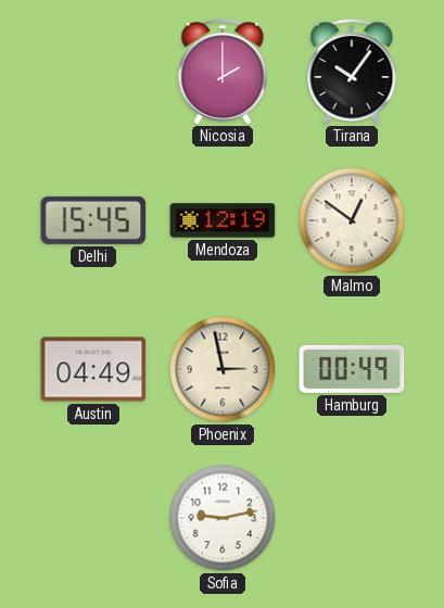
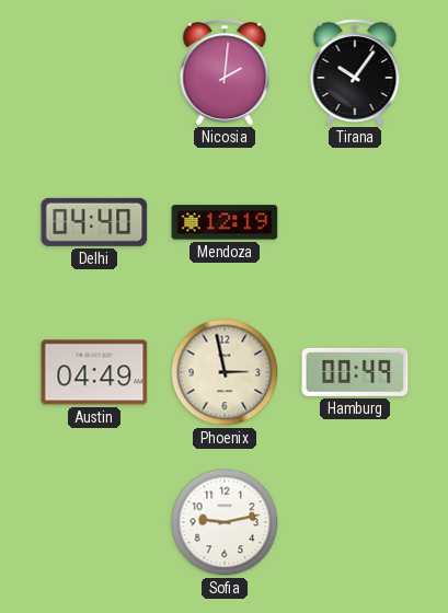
Nicosia: 2:00 -> 2:01
Delhi: 15:45 -> 04:40
Malmo: 12:51 -> none
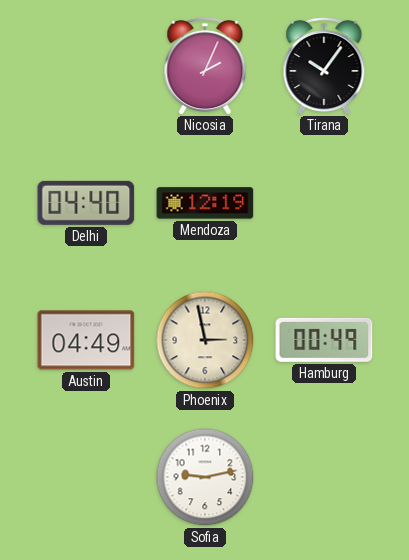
Nicosia: 2:01 -> 2:04
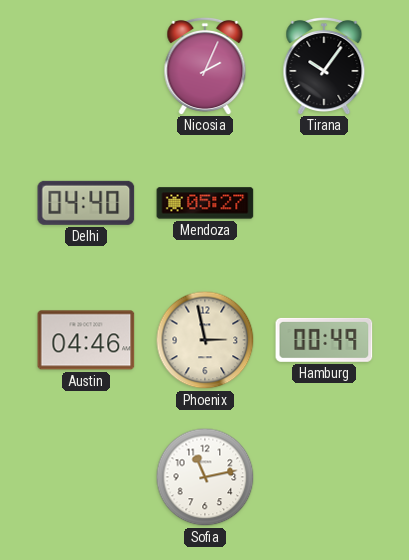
Mendoza: 12:19 -> 05:27
Austin: 04:49 -> 04:46
Sofia: 9:13 -> 11:13
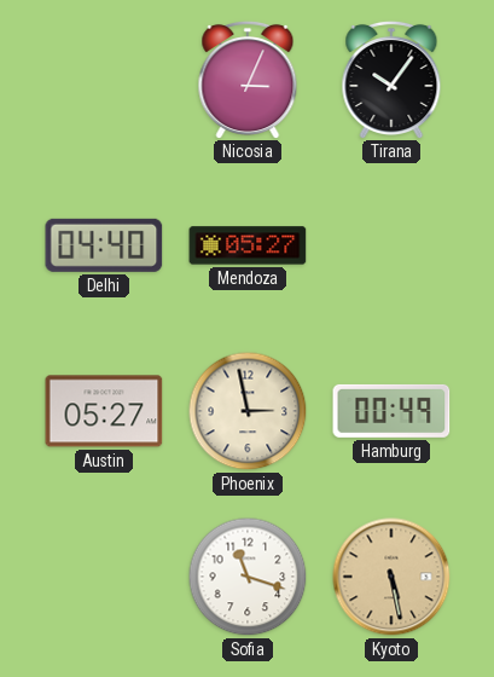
Nicosia: 2:04 -> 3:04
Austin: 04:46 -> 05:27
Sofia: 11:13 -> 11:18
Kyoto: none -> 5:28
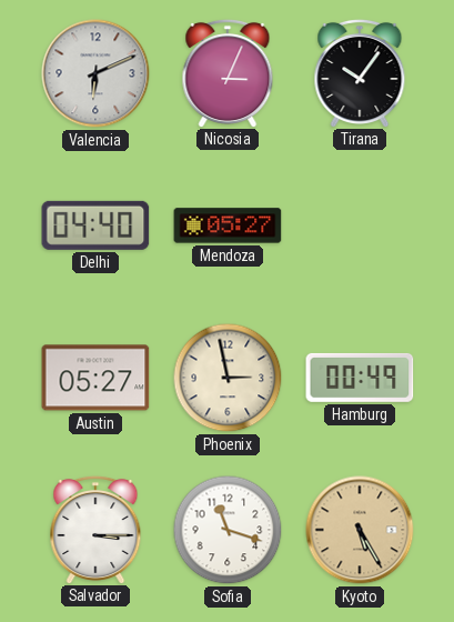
Valencia: none -> 6:11
Salvador: none -> 3:15
Kyoto: 5:28 -> 5:25
